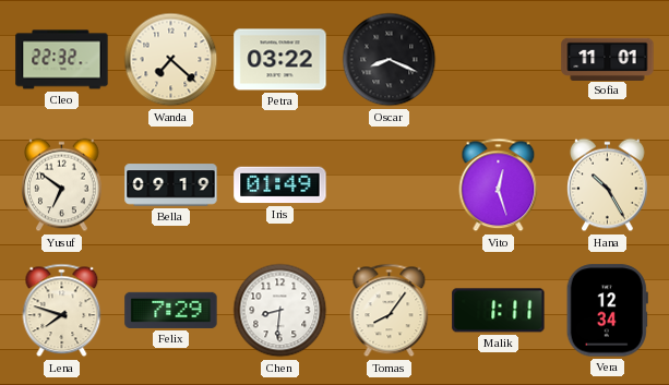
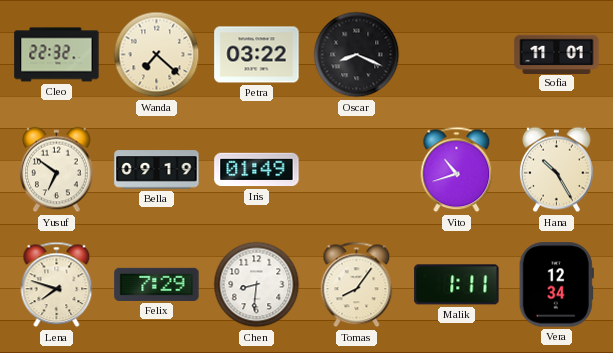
Vito: 12:27 -> 10:42
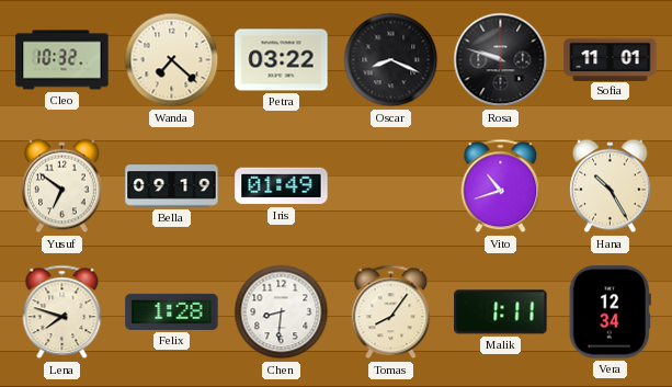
Cleo: 22:32 -> 10:32
Rosa: none -> 9:48
Felix: 7:29 -> 1:28
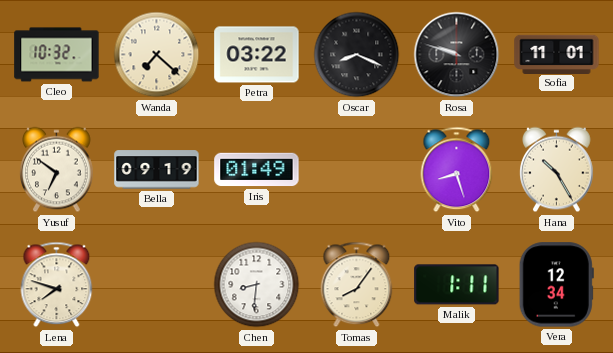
Vito: 10:42 -> 8:27
Felix: 1:28 -> none
